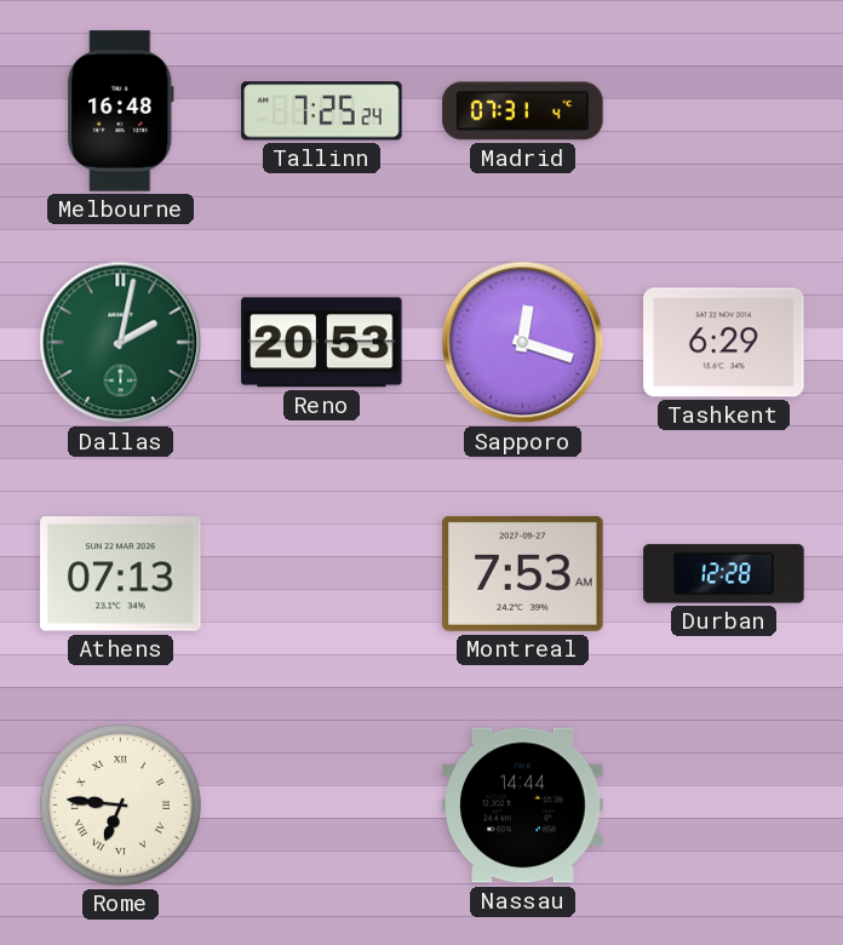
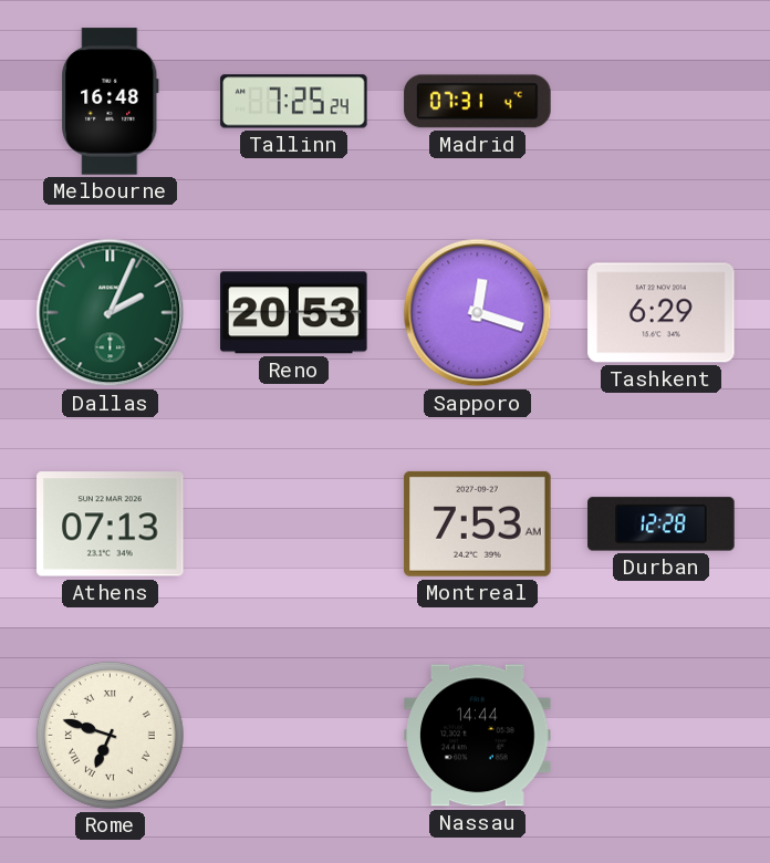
Dallas: 2:02 -> 2:04
Rome: 6:46 -> 6:48
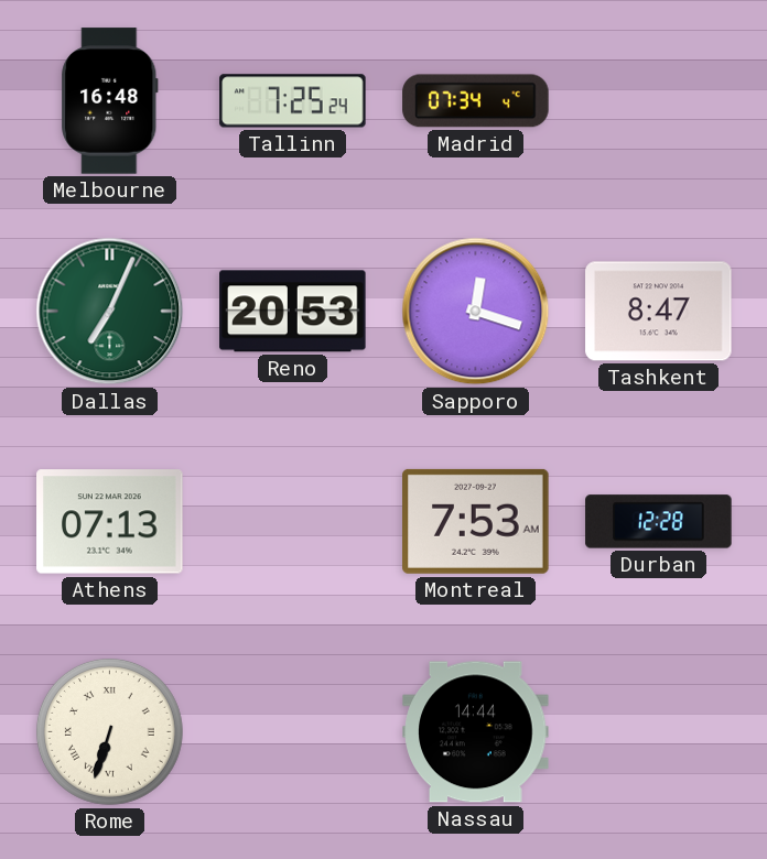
Madrid: 07:31 -> 07:34
Dallas: 2:04 -> 7:04
Tashkent: 6:29 -> 8:47
Rome: 6:48 -> 6:33
